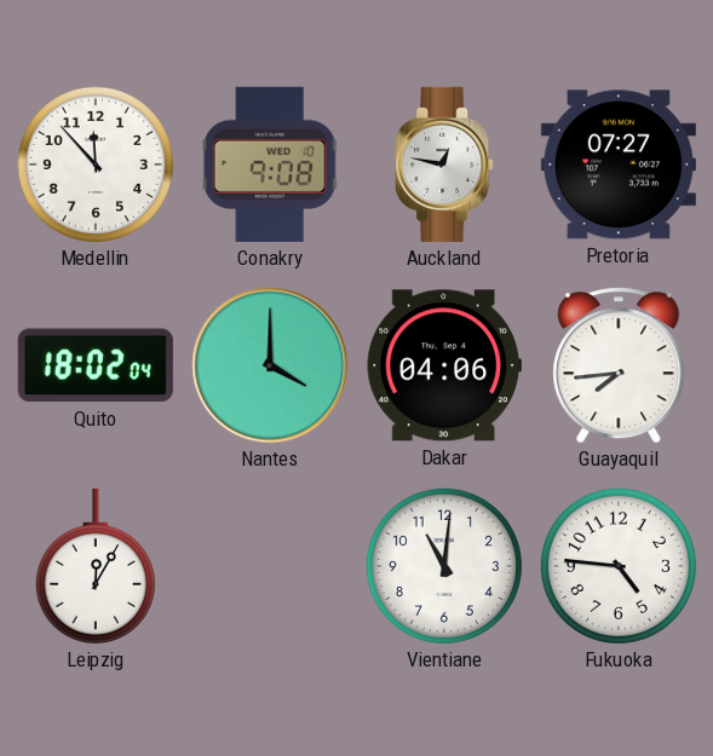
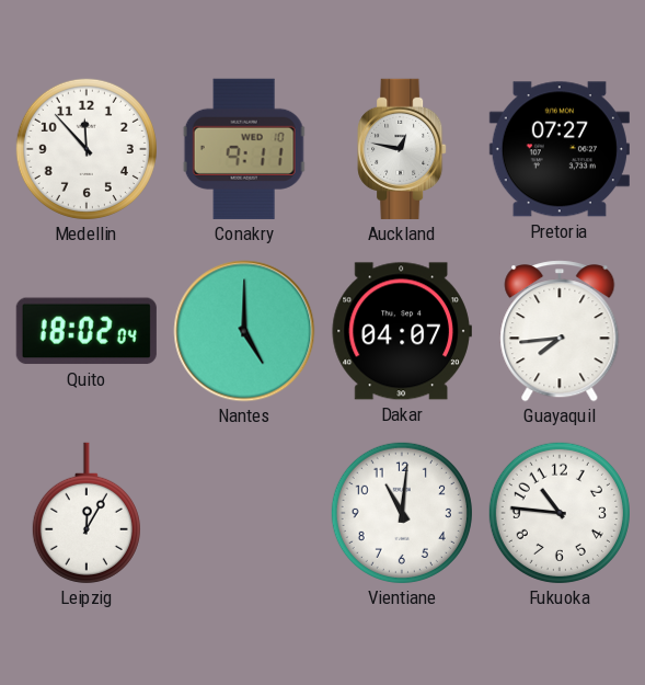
Conakry: 9:08 -> 9:11
Nantes: 4:00 -> 5:00
Dakar: 04:06 -> 04:07
Fukuoka: 4:46 -> 10:46
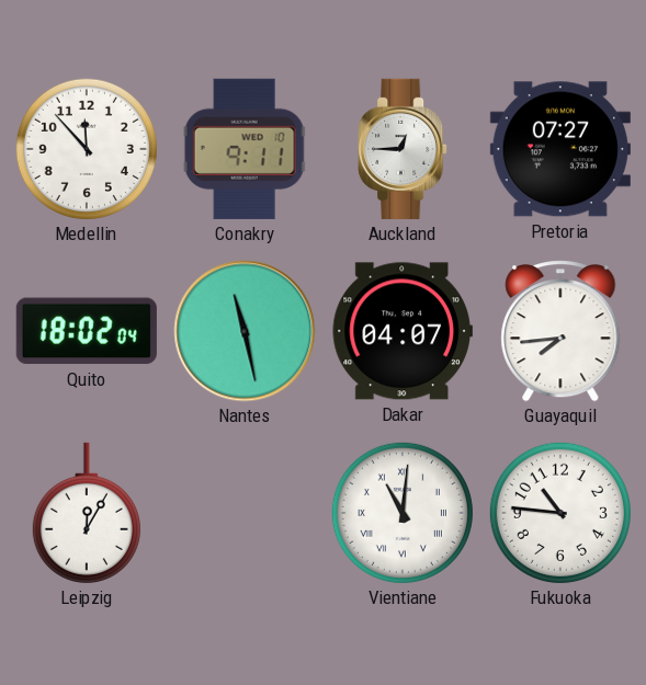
Auckland: 12:47 -> 12:45
Nantes: 5:00 -> 11:28
Vientiane numerals: Arabic -> Roman
